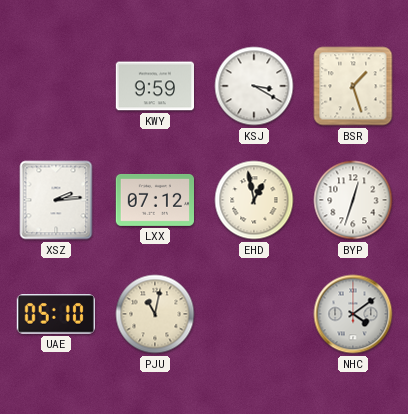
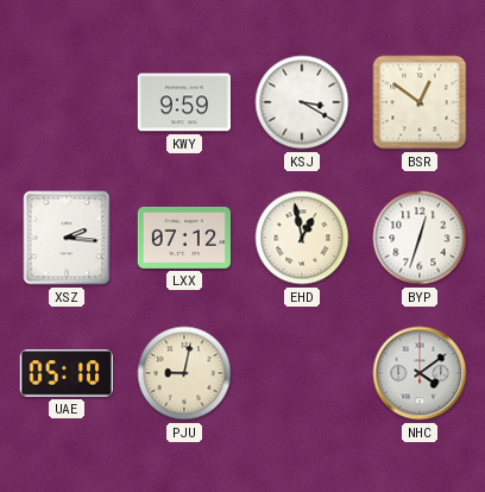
BSR: 1:27 -> 12:51
XSZ: 2:14 -> 2:16
PJU: 11:02 -> 9:02
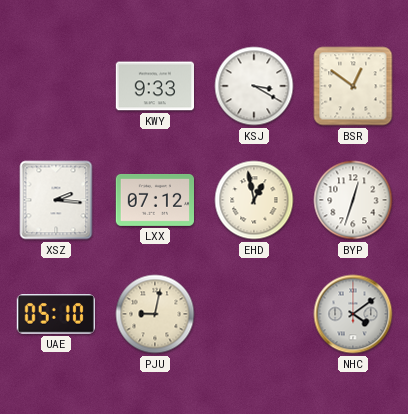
KWY: 9:59 -> 9:33
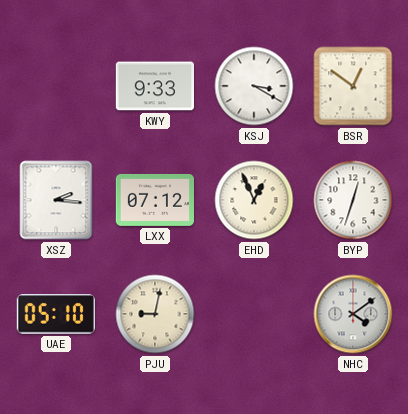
EHD: 12:58 -> 12:56
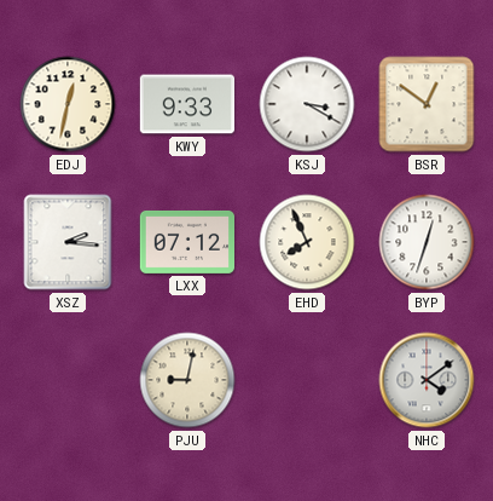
EDJ: none -> 12:32
EHD: 12:56 -> 7:56
UAE: 05:10 -> none
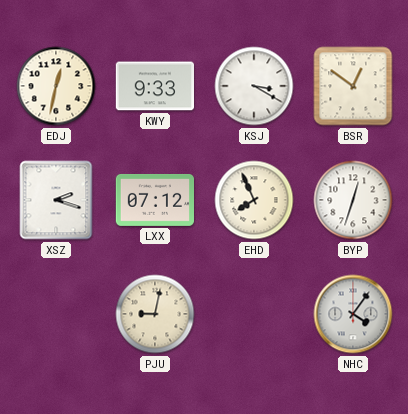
XSZ: 2:16 -> 2:18
NHC: 4:09 -> 4:06
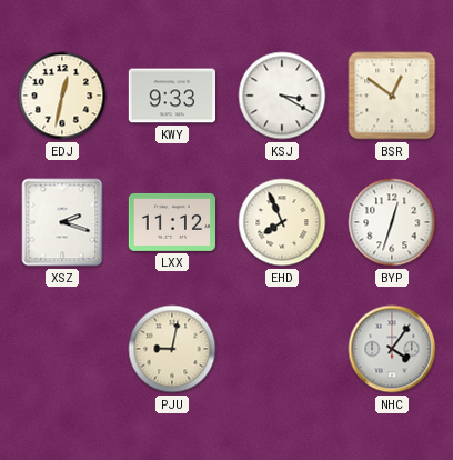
LXX: 07:12 -> 11:12
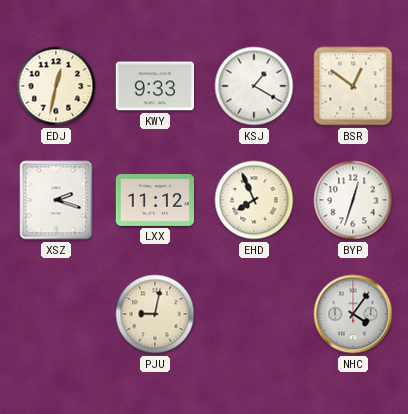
KSJ: 3:20 -> 1:20
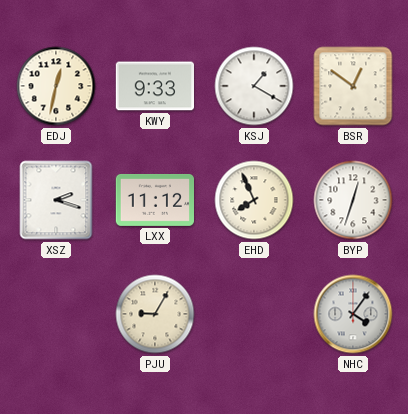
PJU: 9:02 -> 9:05
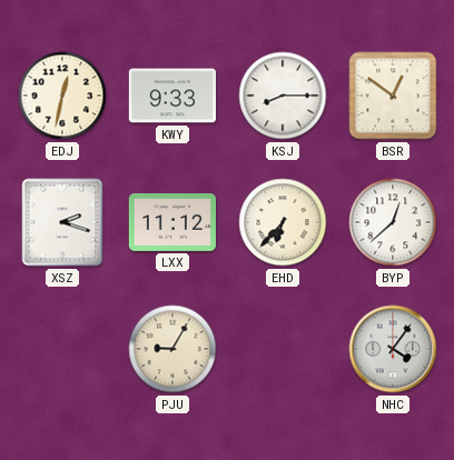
KSJ: 1:20 -> 8:15
EHD: 7:56 -> 6:37
BYP: 12:33 -> 12:38
